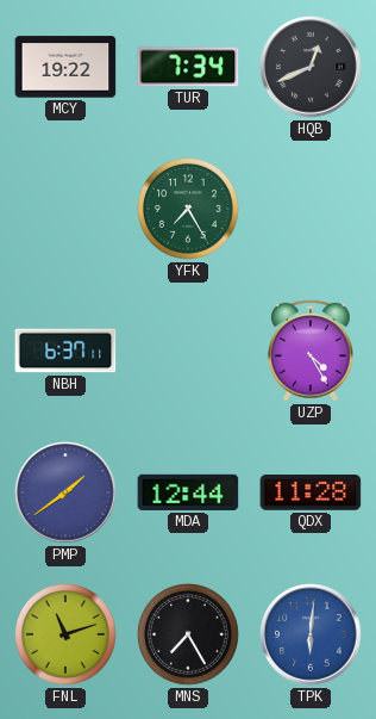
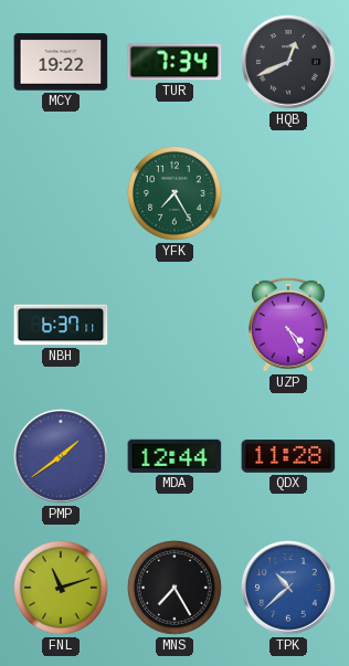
TPK: 6:01 -> 10:38
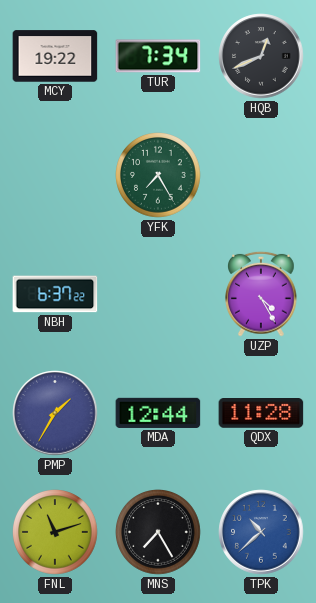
NBH: 6:37:11 -> 6:37:22
PMP: 1:39 -> 1:35
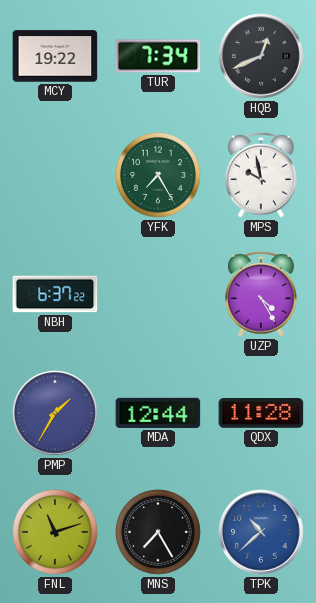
MPS: none -> 9:58
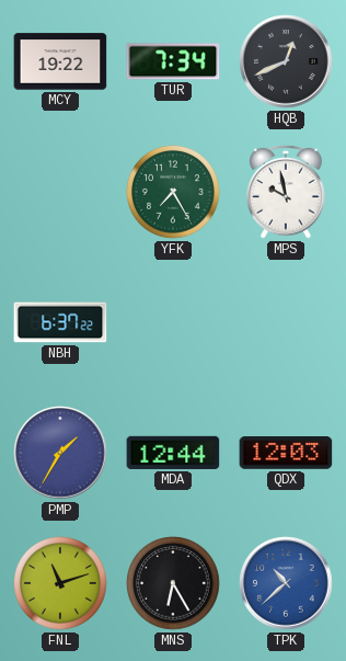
UZP: 4:25 -> none
QDX: 11:28 -> 12:03
MNS: 7:25 -> 6:25
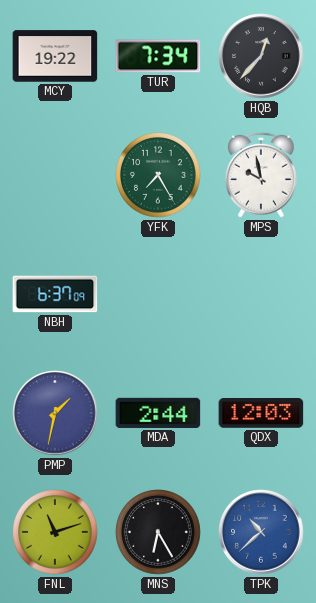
HQB: 12:41 -> 12:37
NBH: 6:37:22 -> 6:37:09
PMP: 1:35 -> 1:32
MDA: 12:44 -> 2:44
